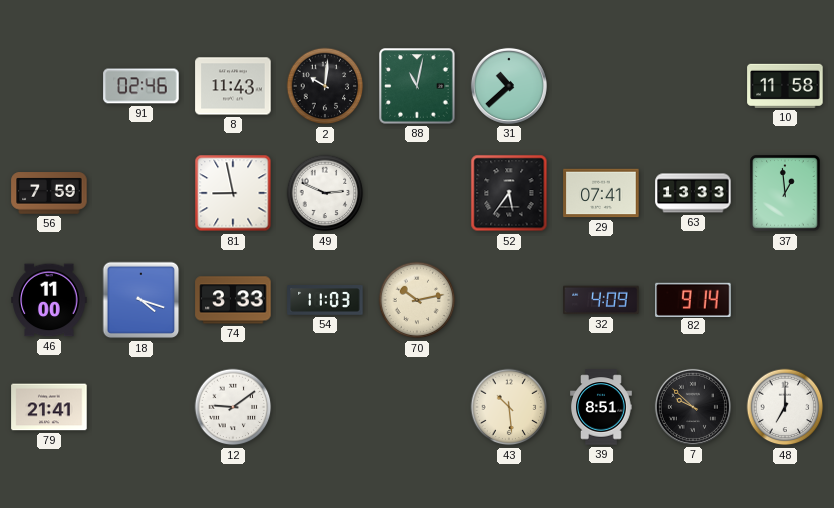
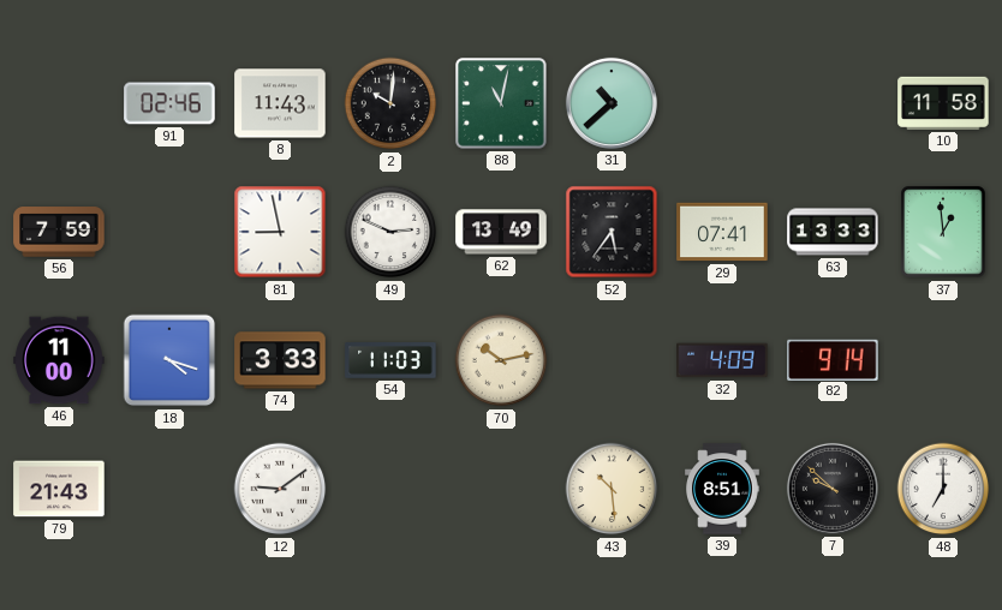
62: none -> 13:49
79: 21:41 -> 21:43
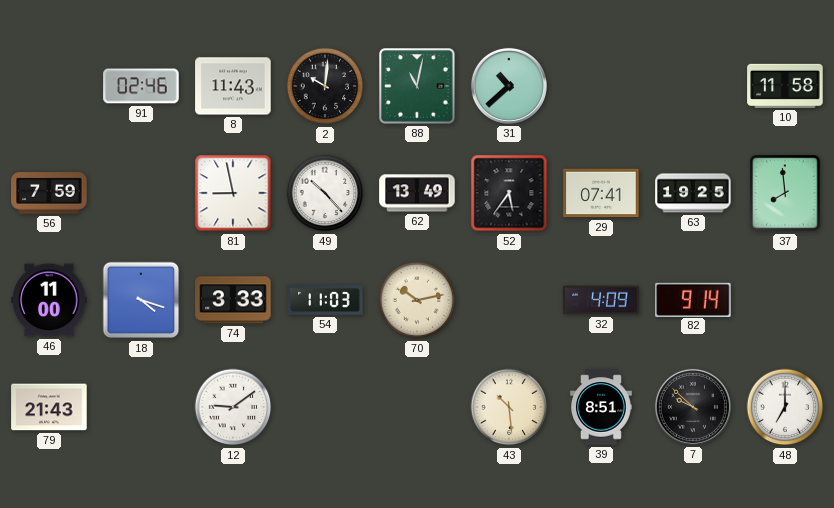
49: 2:49 -> 10:23
63: 13:33 -> 19:25
37: 12:59 -> 7:59
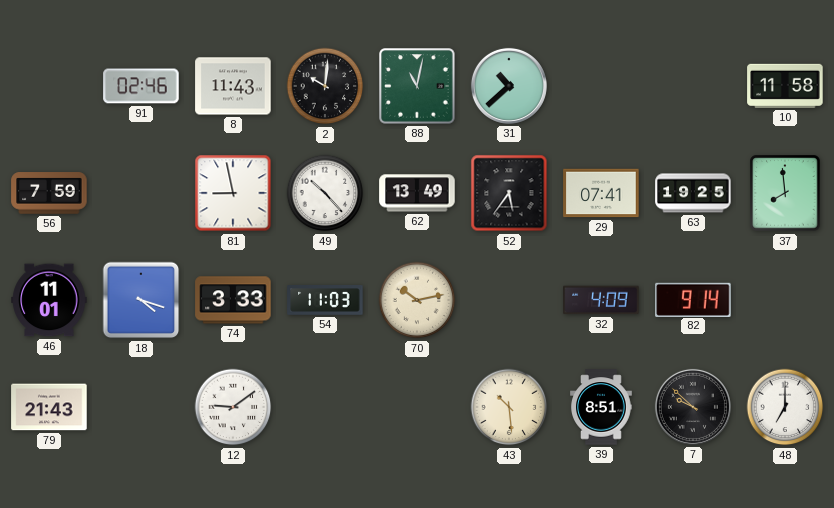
46: 11:00 -> 11:01
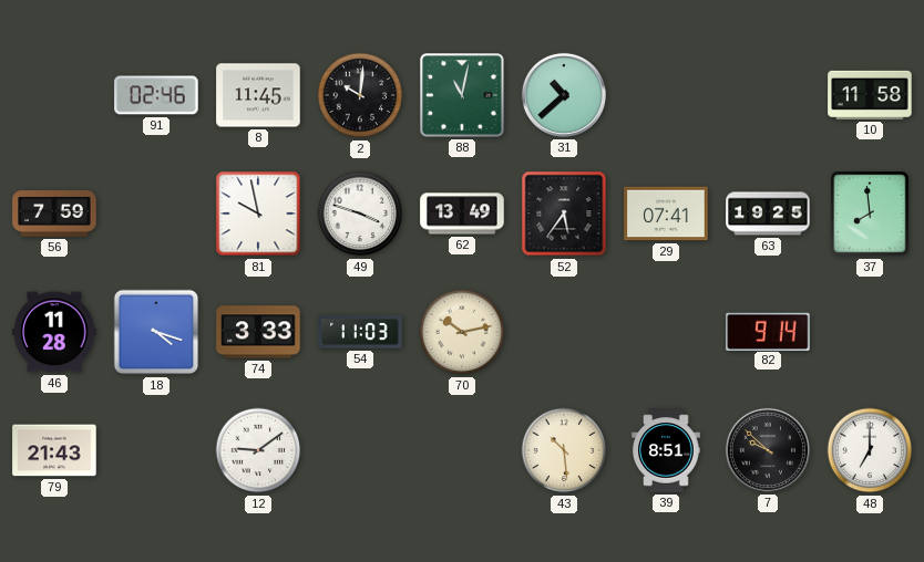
8: 11:43 -> 11:45
81: 8:58 -> 9:58
49: 10:23 -> 3:48
46: 11:01 -> 11:28
32: 4:09 -> none
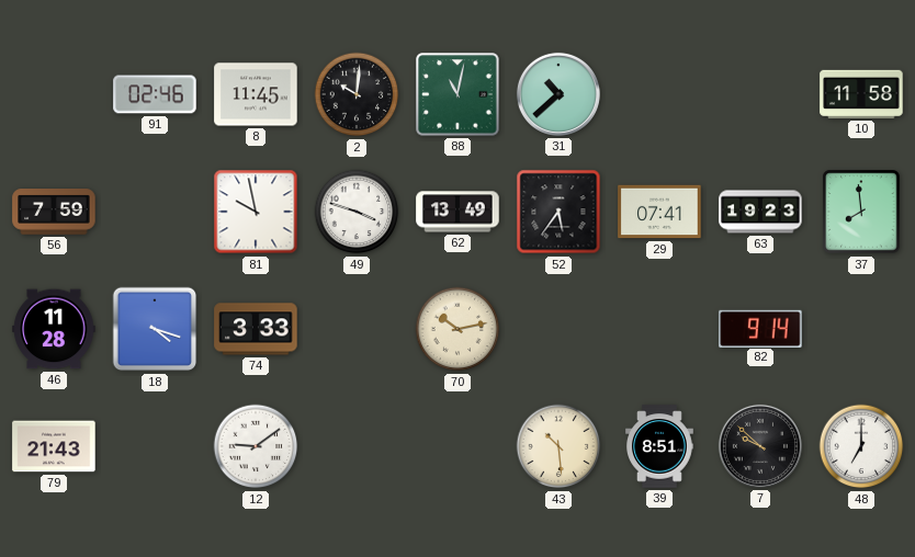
63: 19:25 -> 19:23
54: 11:03 -> none
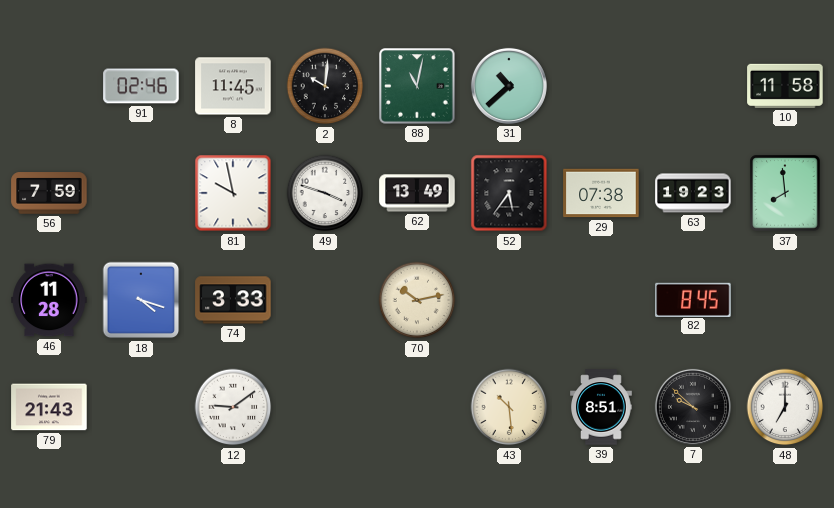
29: 07:41 -> 07:38
82: 9:14 -> 8:45
